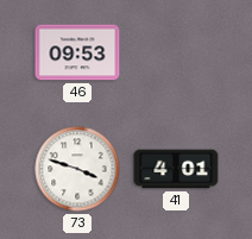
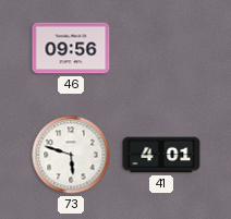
46: 09:53 -> 09:56
73: 3:48 -> 5:48
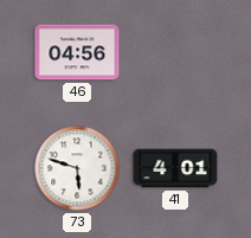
46: 09:56 -> 04:56
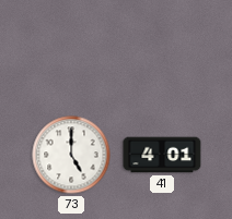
46: 04:56 -> none
73: 5:48 -> 5:00
